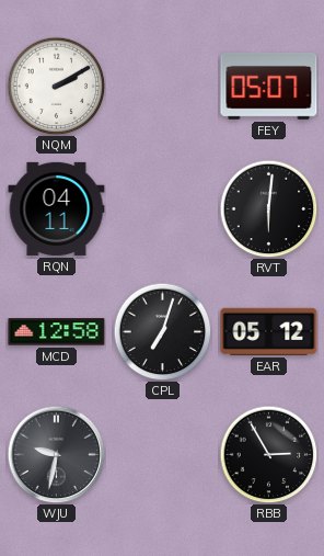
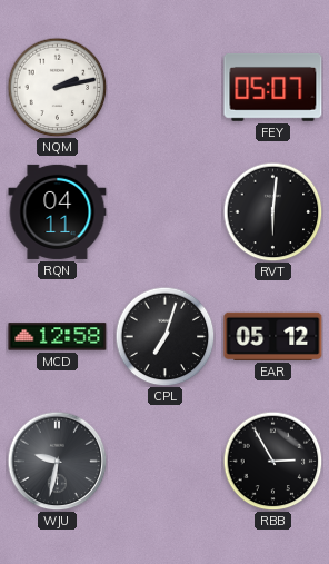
NQM: 2:10 -> 2:13
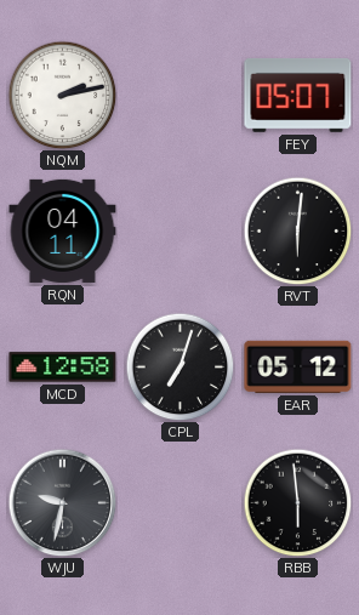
RBB: 2:55 -> 5:59
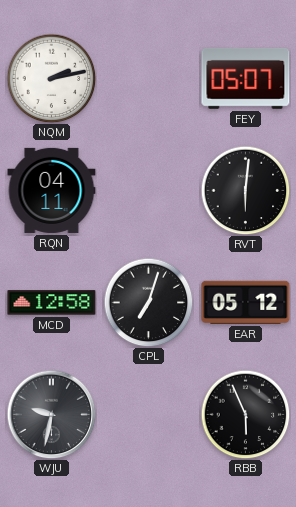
RBB: 5:59 -> 5:56
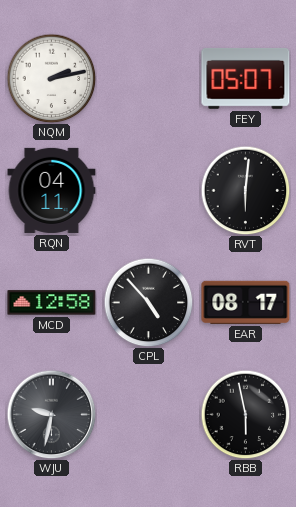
CPL: 7:03 -> 4:53
EAR: 05:12 -> 08:17
RBB: 5:56 -> 5:58
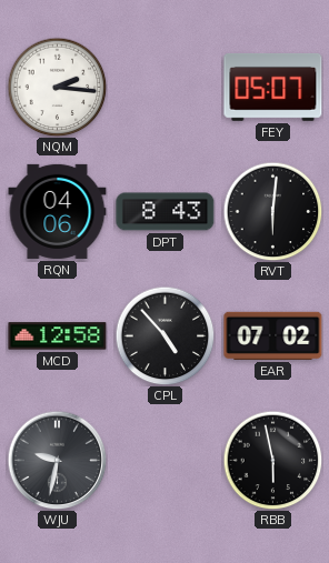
NQM: 2:13 -> 2:16
RQN: 04:11 -> 04:06
DPT: none -> 8:43
EAR: 08:17 -> 07:02
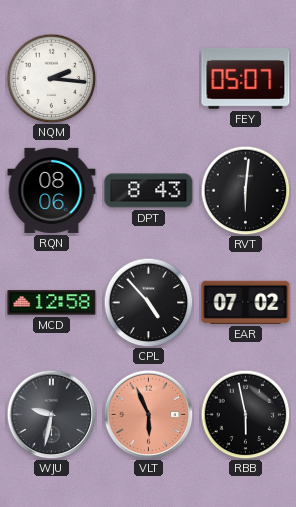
RQN: 04:06 -> 08:06
VLT: none -> 5:56
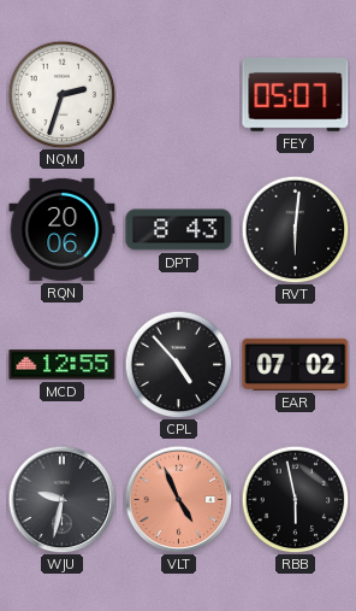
NQM: 2:16 -> 2:33
RQN: 08:06 -> 20:06
MCD: 12:58 -> 12:55
VLT: 5:56 -> 4:56
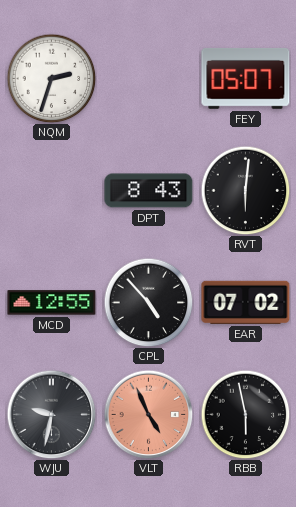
RQN: 20:06 -> none
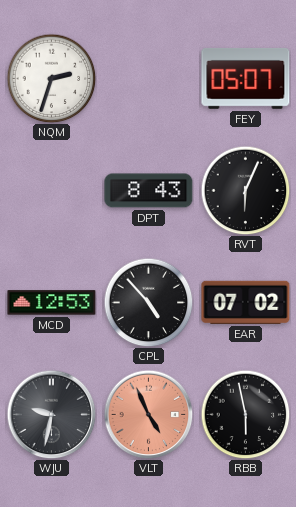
RVT: 6:01 -> 6:04
MCD: 12:55 -> 12:53
